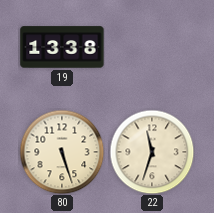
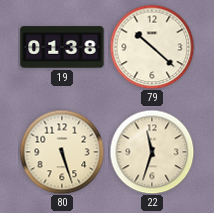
19: 13:38 -> 01:38
79: none -> 10:22
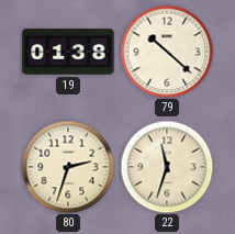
80: 5:27 -> 2:33
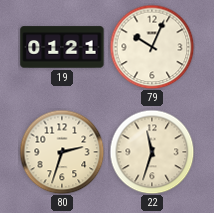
19: 01:38 -> 01:21
79: 10:22 -> 10:04
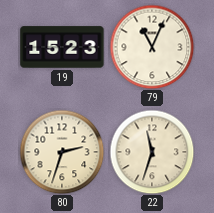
19: 01:21 -> 15:23
79: 10:04 -> 11:04
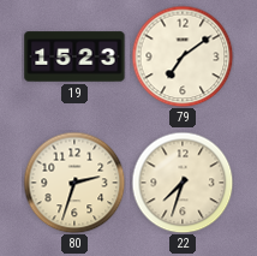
79: 11:04 -> 7:09
22: 11:33 -> 7:33
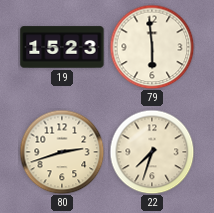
79: 7:09 -> 5:59
80: 2:33 -> 2:42
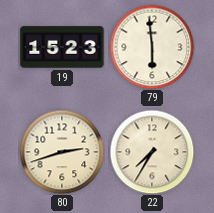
22: 7:33 -> 7:35
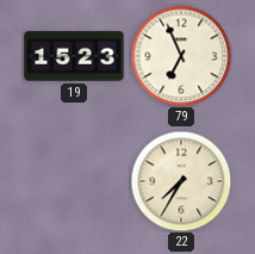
79: 5:59 -> 6:56
80: 2:42 -> none
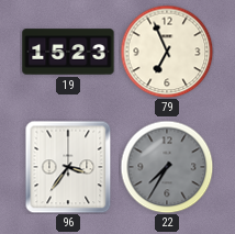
96: none -> 3:36
22 dial: cream -> grey
